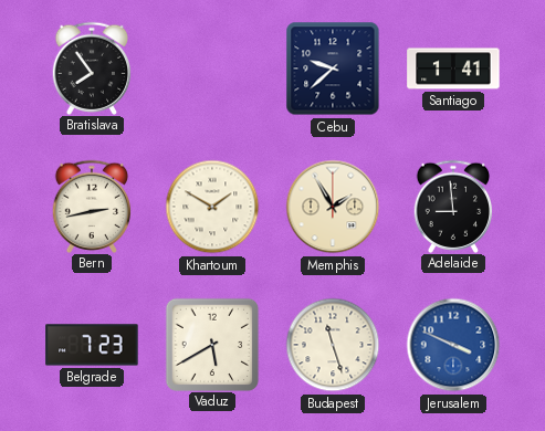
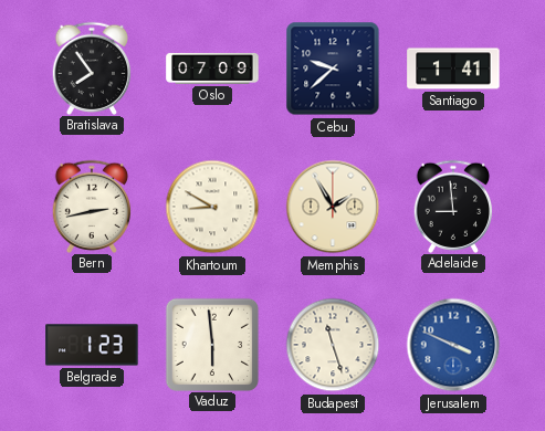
Oslo: none -> 07:09
Khartoum: 1:50 -> 8:50
Belgrade: 7:23 -> 1:23
Vaduz: 5:40 -> 5:59
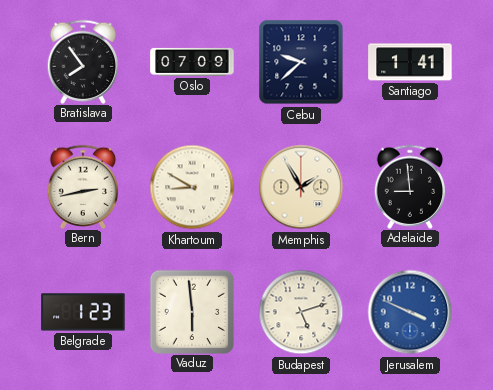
Budapest: 11:27 -> 5:12
